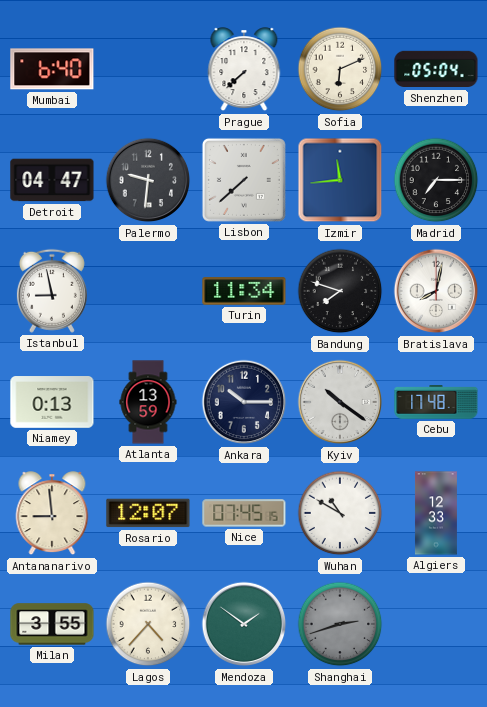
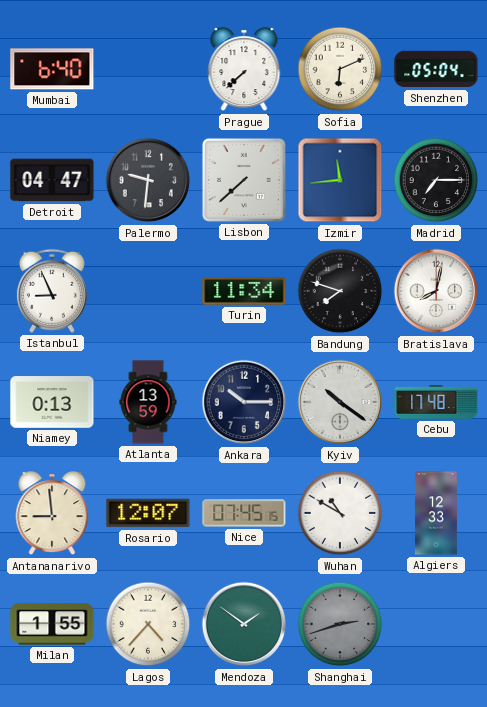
Istanbul: 8:58 -> 8:56
Milan: 3:55 -> 1:55
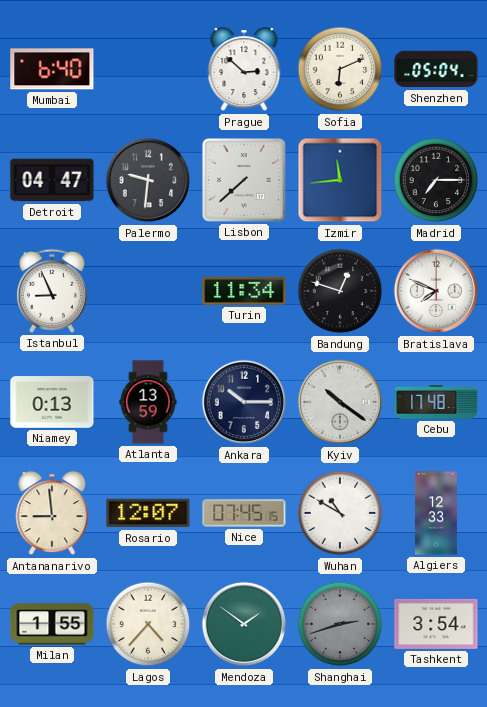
Prague: 7:38 -> 2:52
Bandung: 7:48 -> 12:48
Bratislava: 8:02 -> 7:49
Tashkent: none -> 3:54
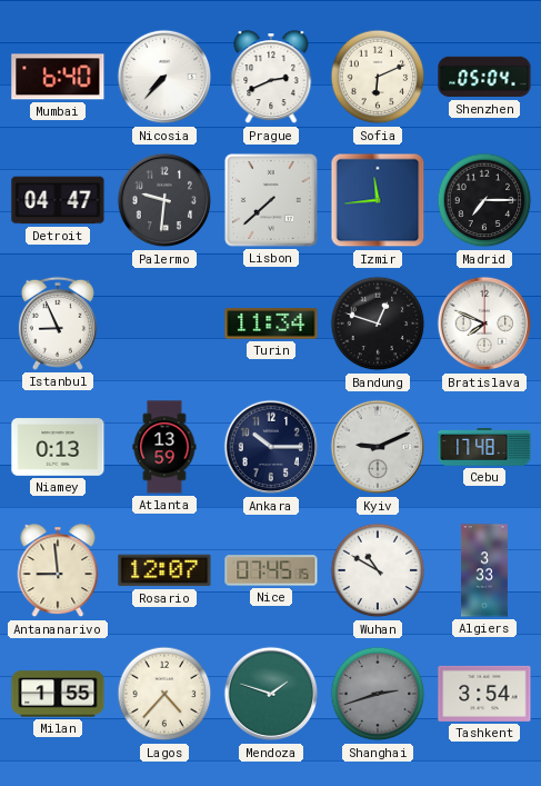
Nicosia: none -> 7:37
Prague: 2:52 -> 2:41
Kyiv: 10:21 -> 9:11
Algiers: 12:33 -> 3:33
Mendoza: 1:51 -> 1:48
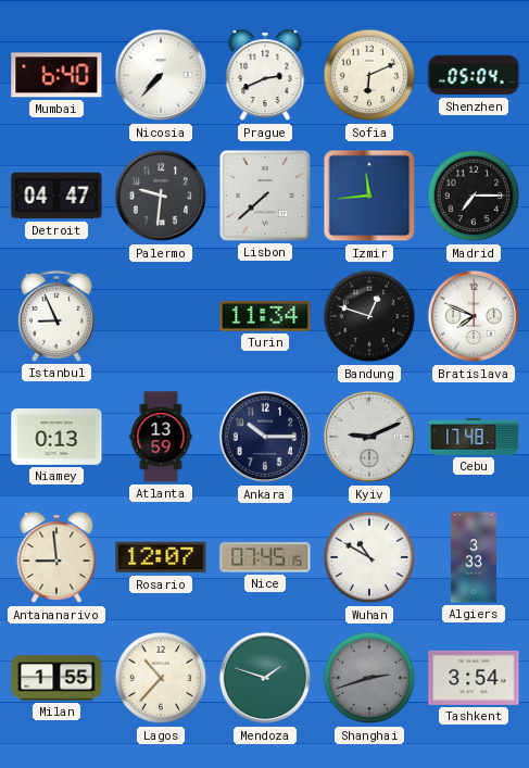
Lagos: 4:37 -> 10:37
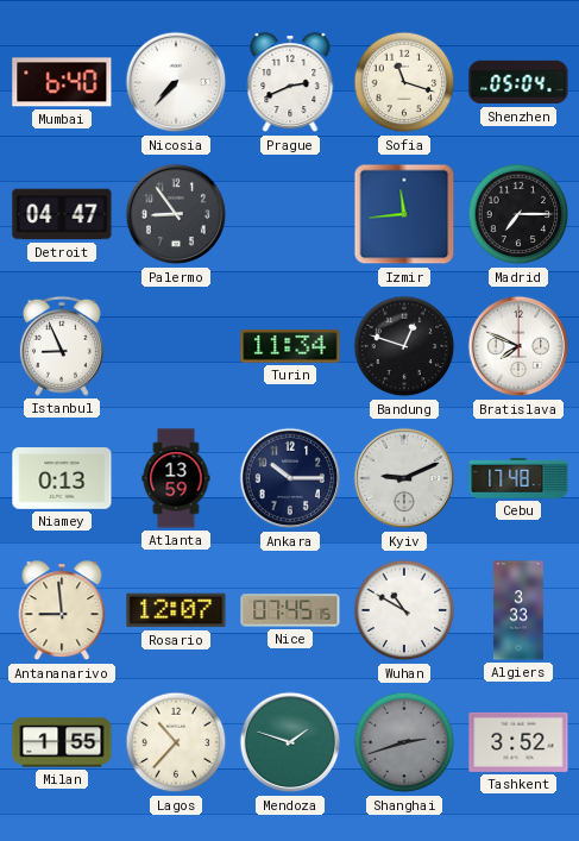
Sofia: 6:11 -> 11:18
Palermo: 9:31 -> 8:54
Lisbon: 7:38 -> none
Tashkent: 3:54 -> 3:52
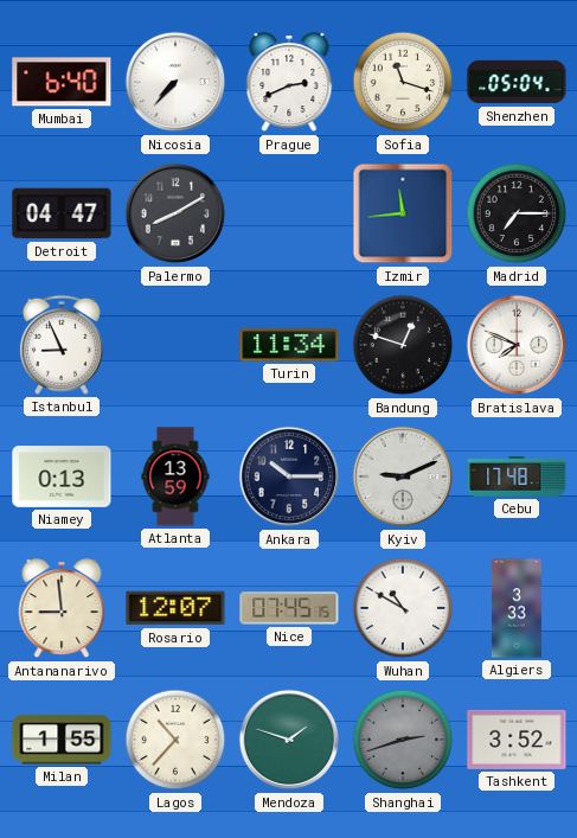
Palermo: 8:54 -> 8:10
